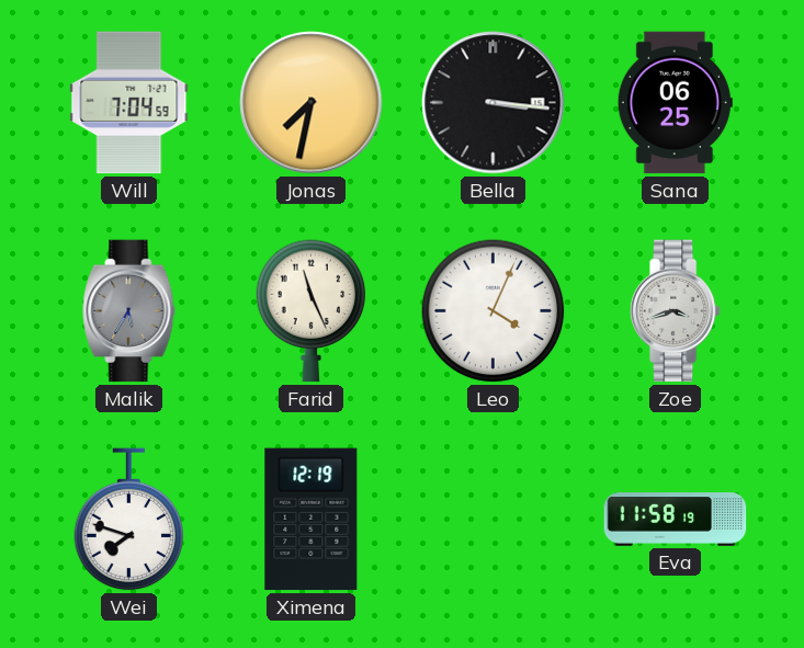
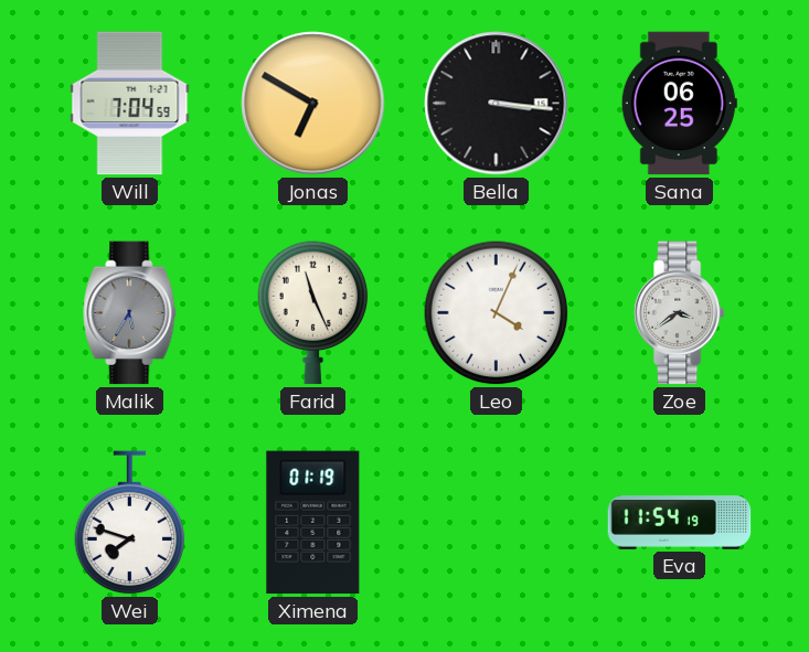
Jonas: 7:32 -> 6:50
Zoe: 3:42 -> 3:39
Ximena: 12:19 -> 01:19
Eva: 11:58 -> 11:54
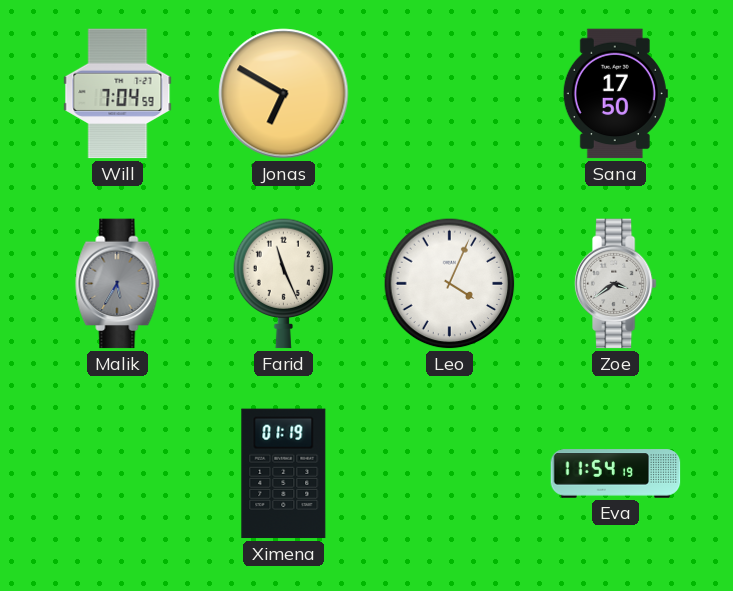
Bella: 3:16 -> none
Sana: 06:25 -> 17:50
Wei: 7:48 -> none
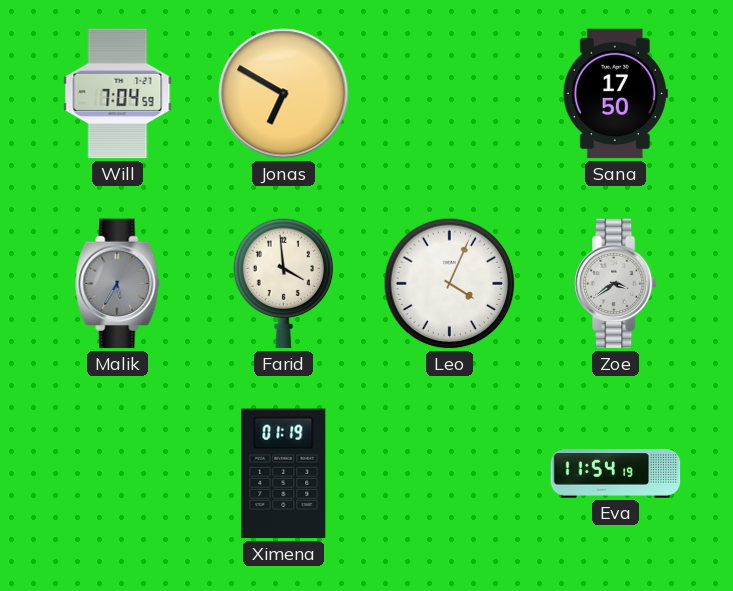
Farid: 11:26 -> 3:59
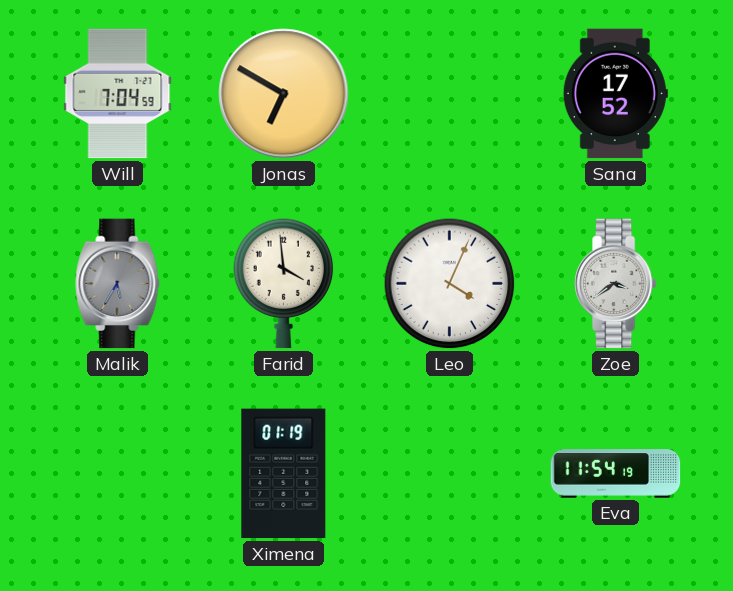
Sana: 17:50 -> 17:52
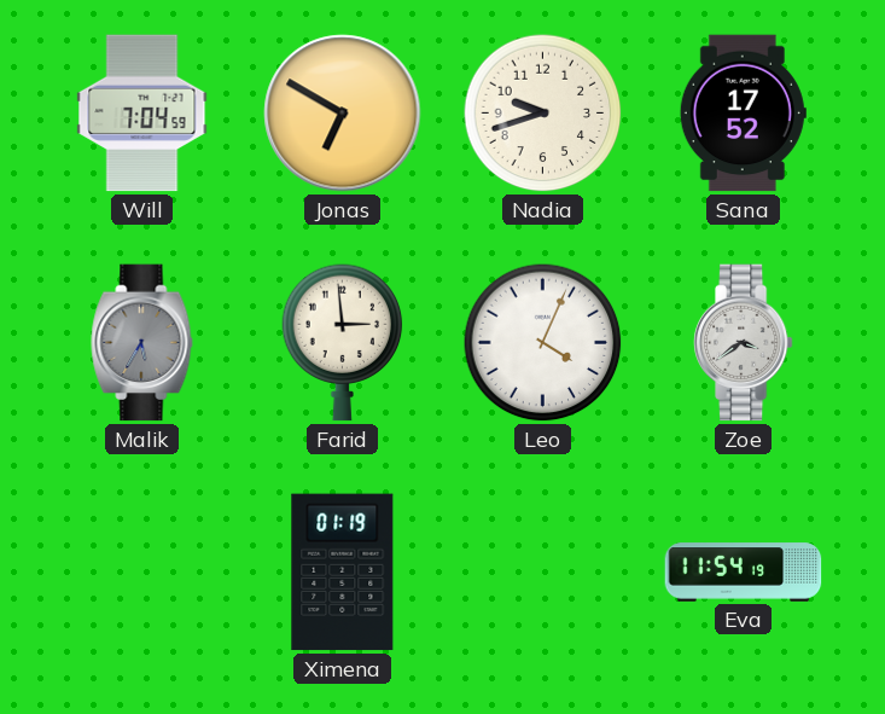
Nadia: none -> 9:42
Farid: 3:59 -> 2:59
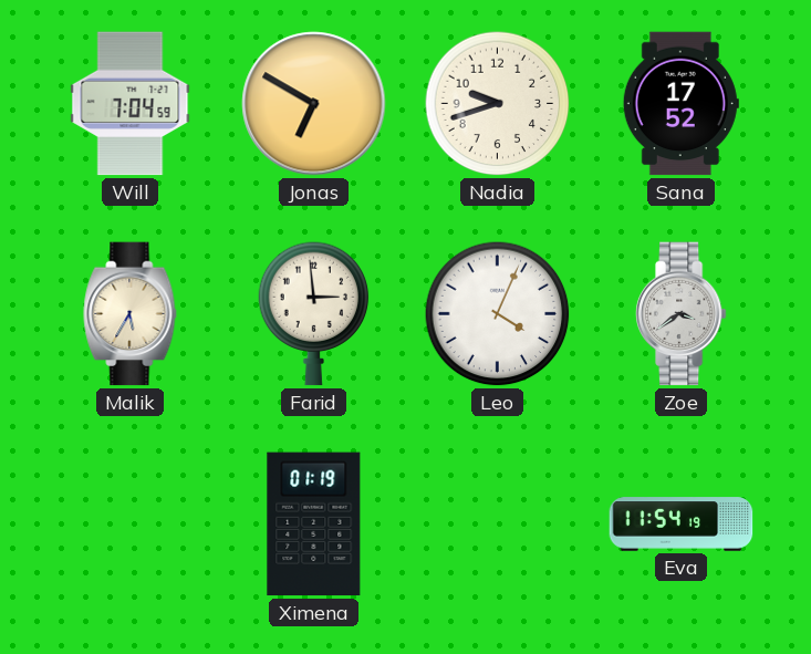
Malik dial: grey -> cream
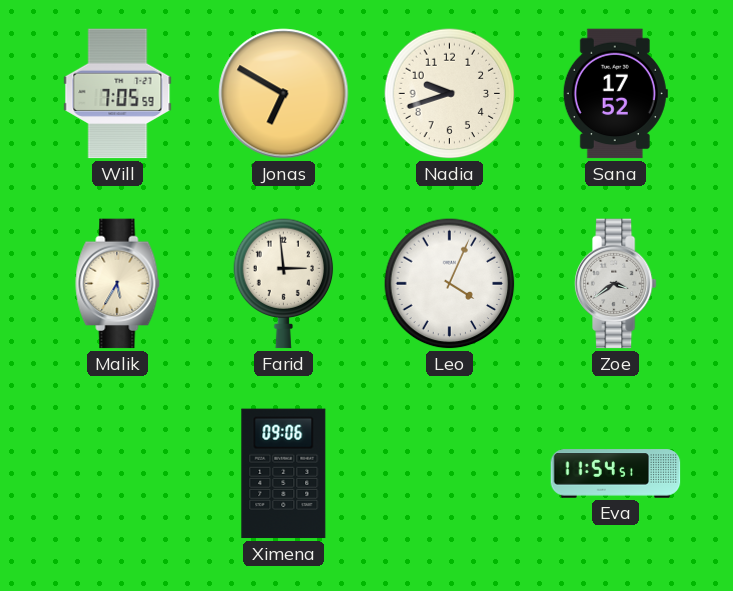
Will: 7:04 -> 7:05
Ximena: 01:19 -> 09:06
Eva: 11:54:19 -> 11:54:51
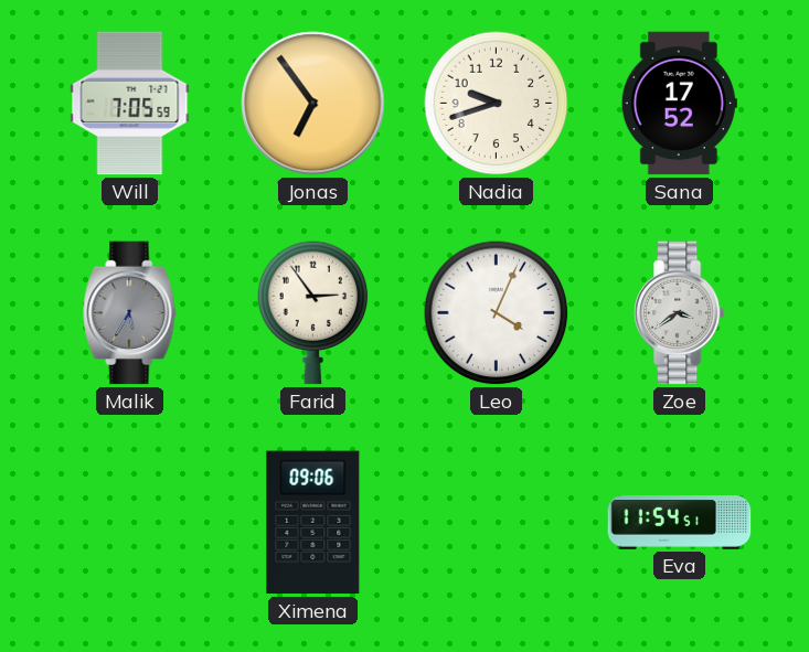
Jonas: 6:50 -> 6:54
Malik dial: cream -> grey
Farid: 2:59 -> 2:54
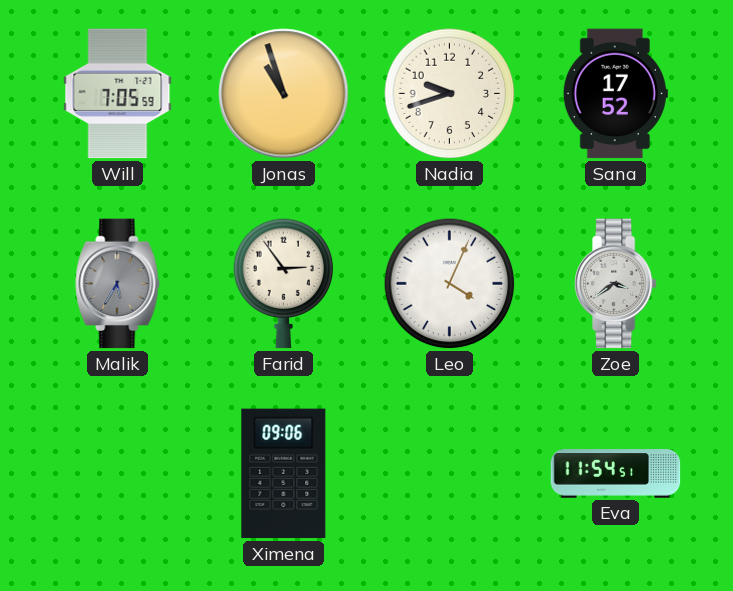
Jonas: 6:54 -> 10:57
